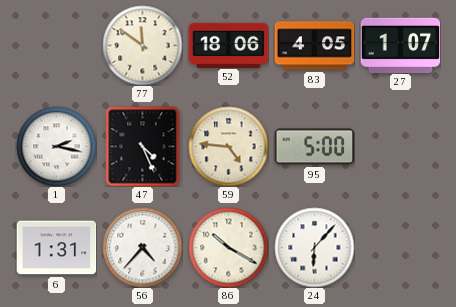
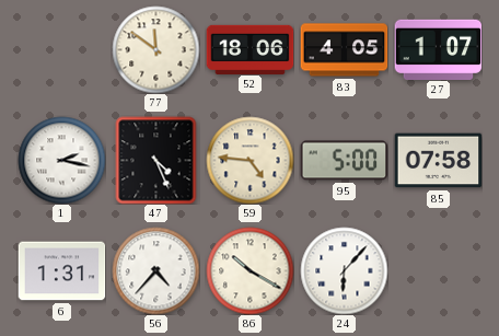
85: none -> 07:58
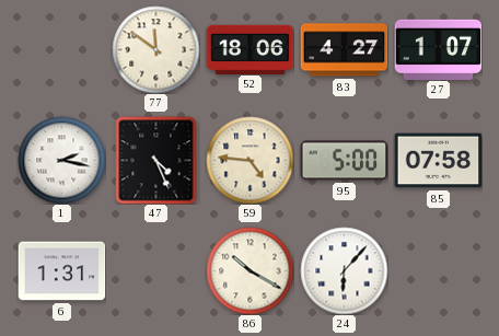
83: 4:05 -> 4:27
56: 4:37 -> none
